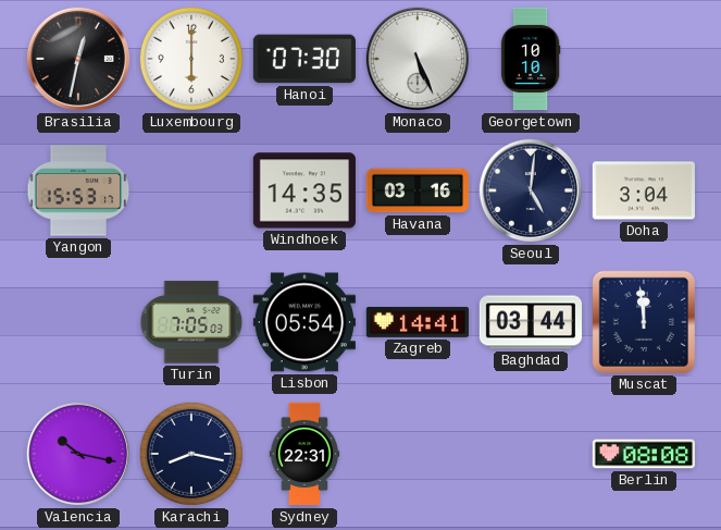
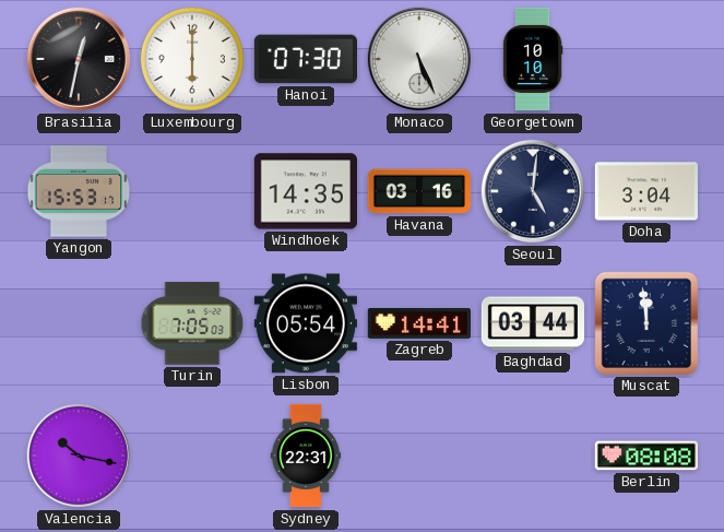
Karachi: 8:17 -> none
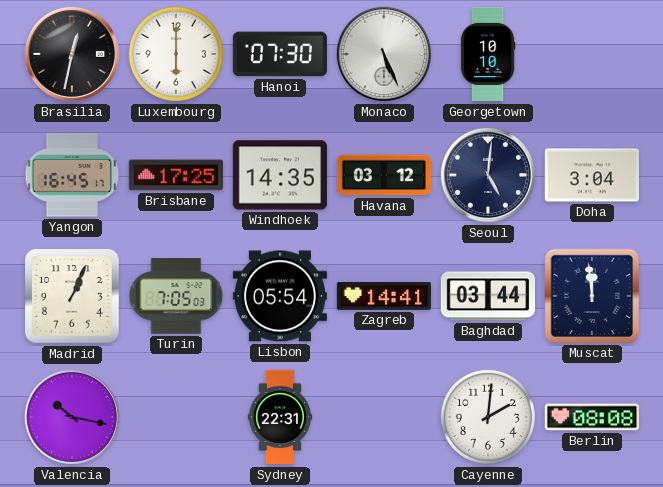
Yangon: 15:53 -> 16:45
Brisbane: none -> 17:25
Havana: 03:16 -> 03:12
Madrid: none -> 1:04
Cayenne: none -> 2:01
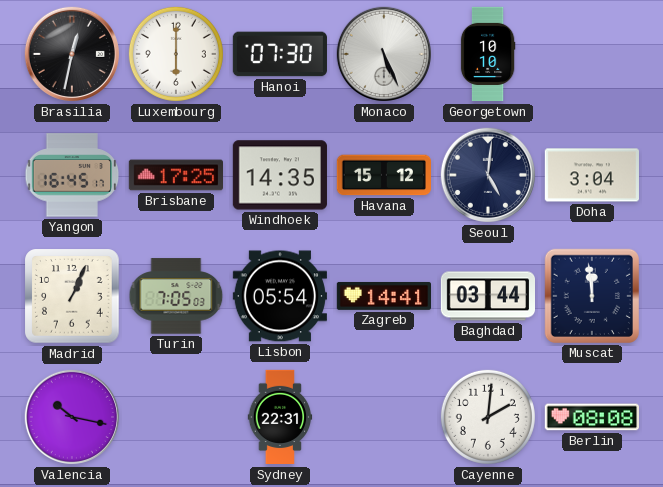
Havana: 03:12 -> 15:12
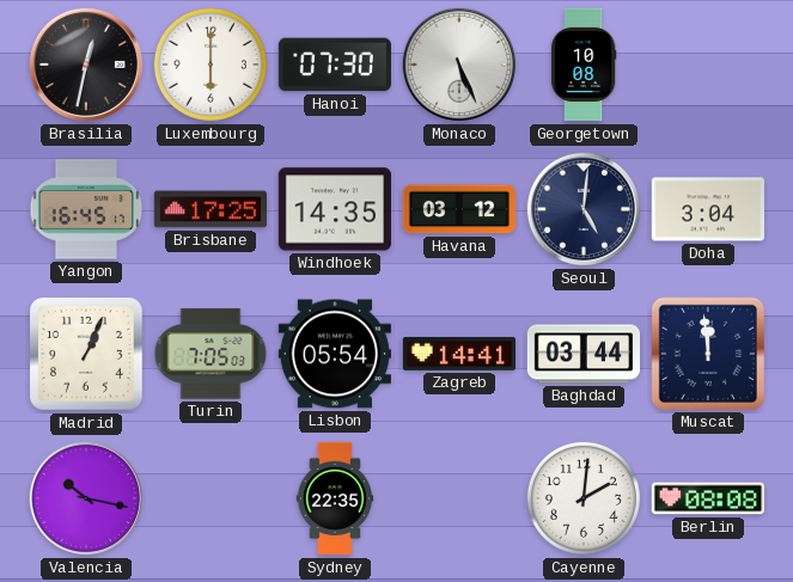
Georgetown: 10:10 -> 10:08
Havana: 15:12 -> 03:12
Sydney: 22:31 -> 22:35
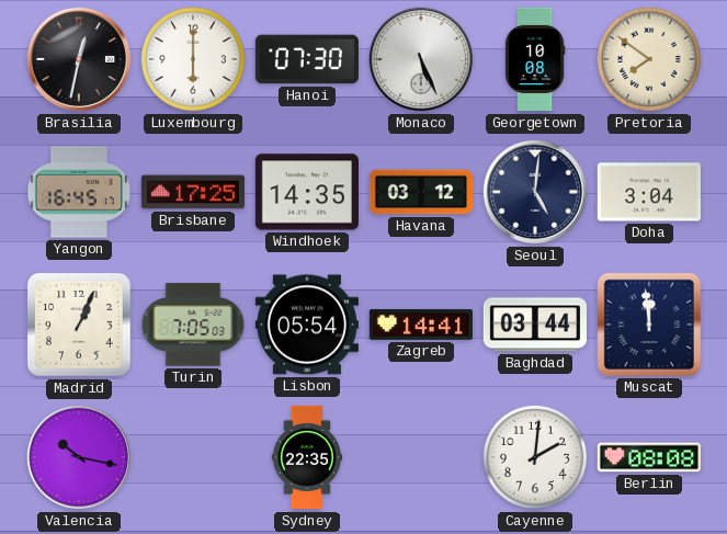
Pretoria: none -> 7:51
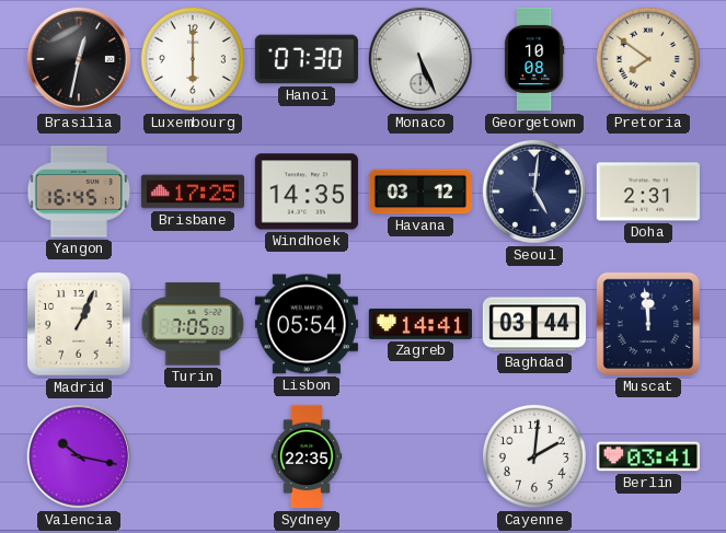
Doha: 3:04 -> 2:31
Berlin: 08:08 -> 03:41
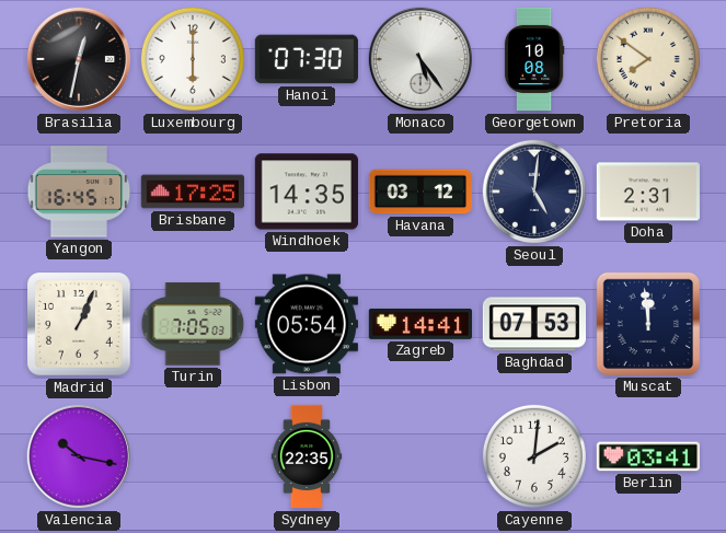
Monaco: 5:26 -> 5:24
Baghdad: 03:44 -> 07:53
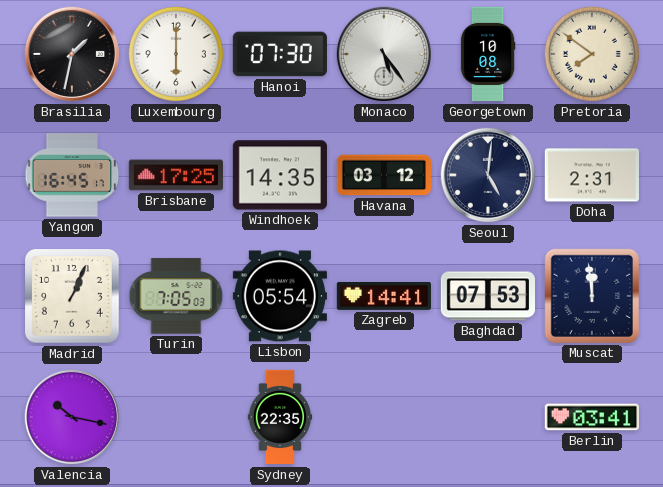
Brasilia: 12:32 -> 1:32
Cayenne: 2:01 -> none
